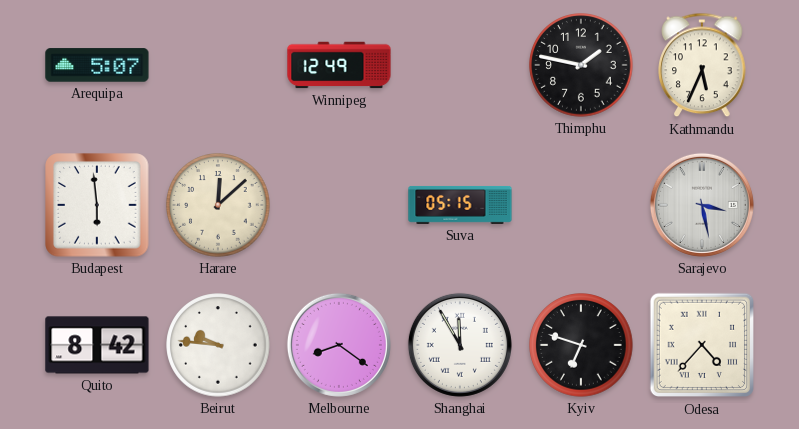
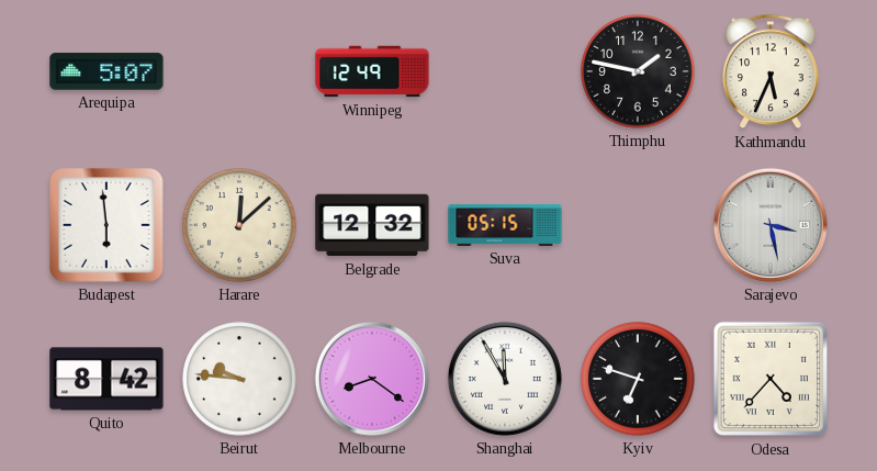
Belgrade: none -> 12:32
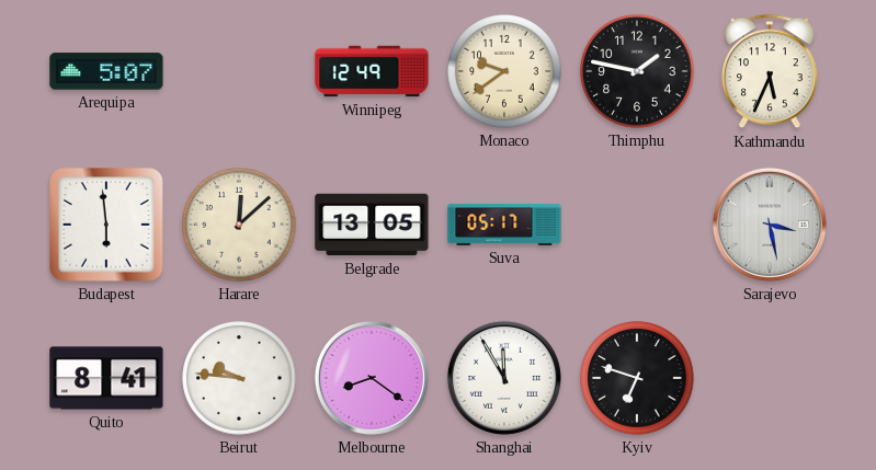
Monaco: none -> 9:39
Belgrade: 12:32 -> 13:05
Suva: 05:15 -> 05:17
Quito: 8:42 -> 8:41
Odesa: 4:37 -> none
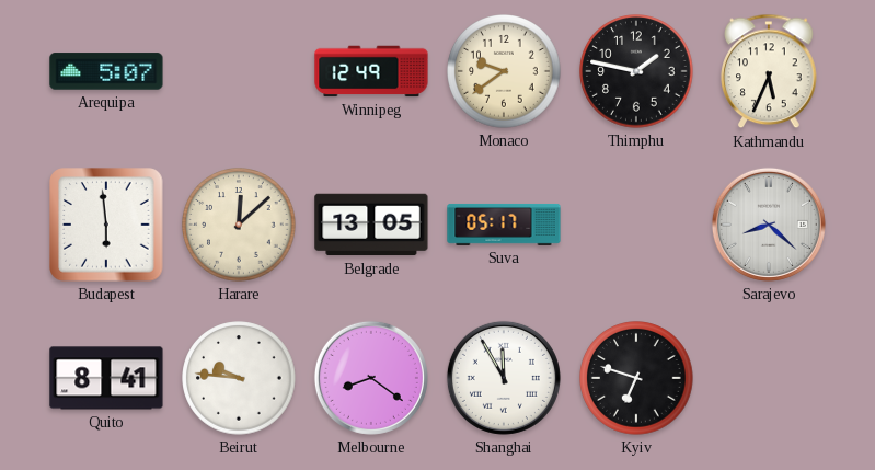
Sarajevo: 3:28 -> 8:22
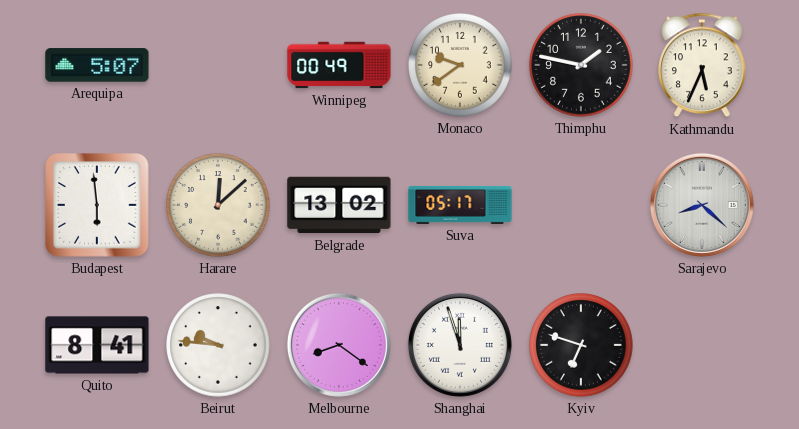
Winnipeg: 12:49 -> 00:49
Belgrade: 13:05 -> 13:02
Shanghai: 11:55 -> 11:57
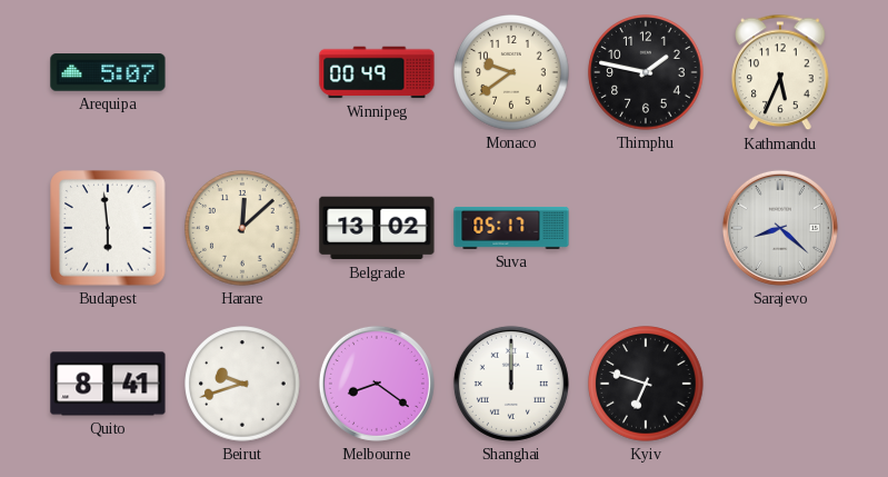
Beirut: 9:46 -> 9:42
Shanghai: 11:57 -> 12:00
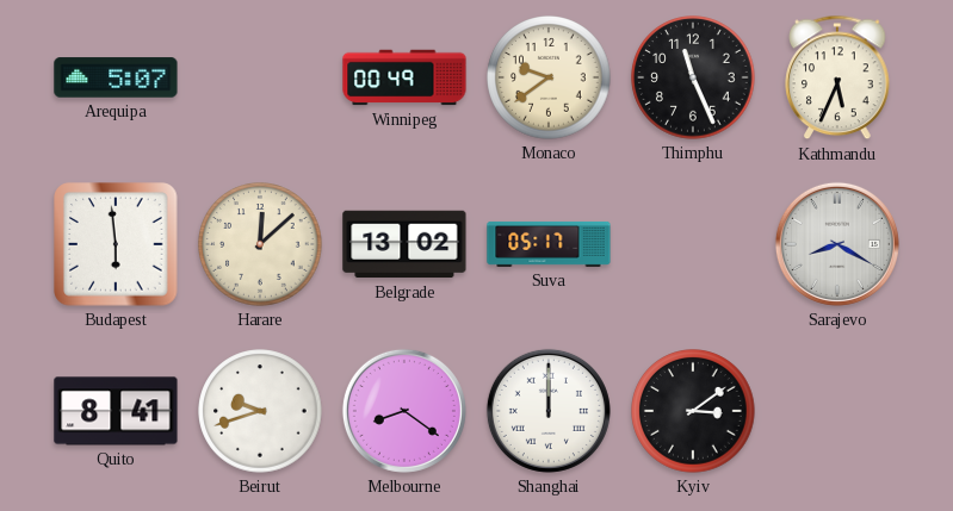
Thimphu: 1:47 -> 11:26
Sarajevo: 8:22 -> 8:20
Kyiv: 6:48 -> 3:09
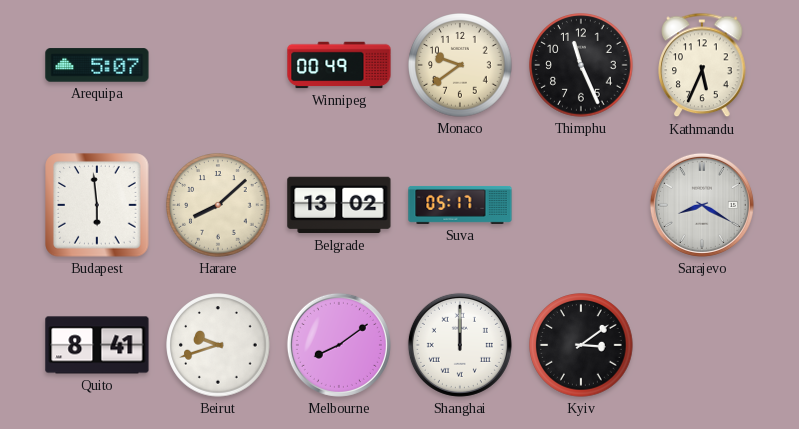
Harare: 12:08 -> 8:08
Melbourne: 8:21 -> 8:09
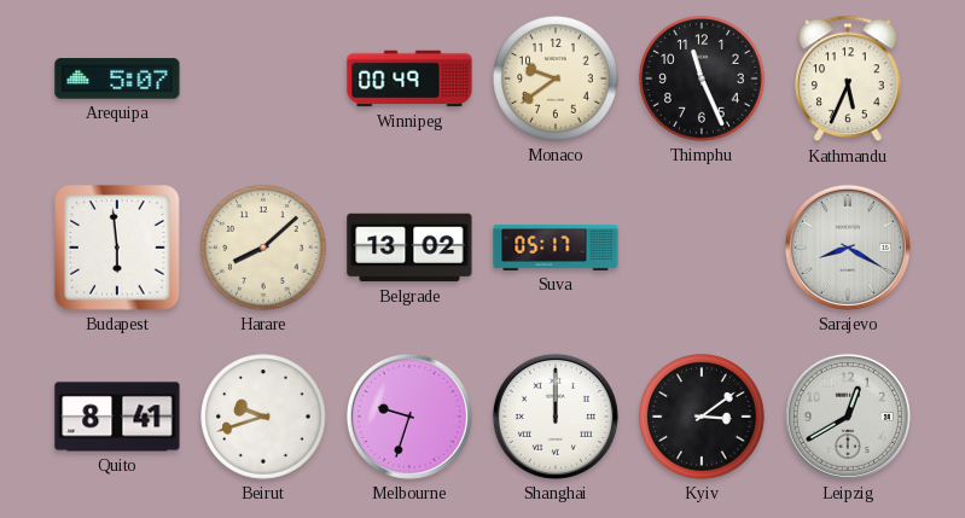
Melbourne: 8:09 -> 9:33
Leipzig: none -> 12:40
